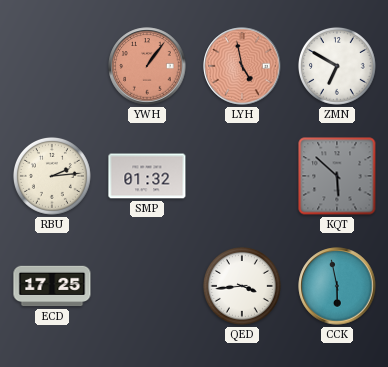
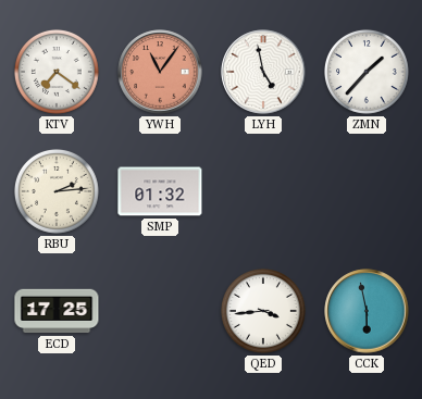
KTV: none -> 7:21
YWH: 1:06 -> 11:06
LYH dial: salmon -> white
ZMN: 6:50 -> 1:37
KQT: 5:52 -> none
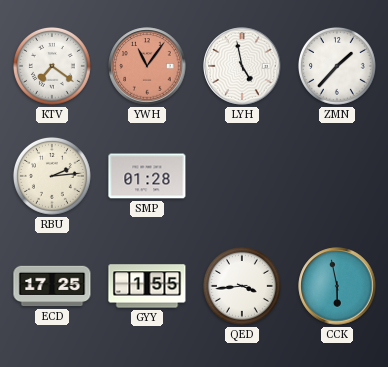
SMP: 01:32 -> 01:28
GYY: none -> 1:55
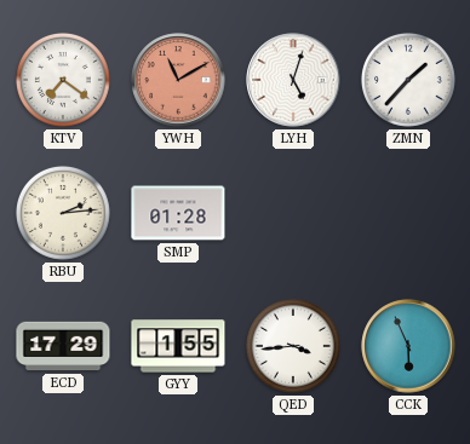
YWH: 11:06 -> 11:10
LYH: 4:58 -> 5:03
ECD: 17:25 -> 17:29
CCK: 5:58 -> 5:56
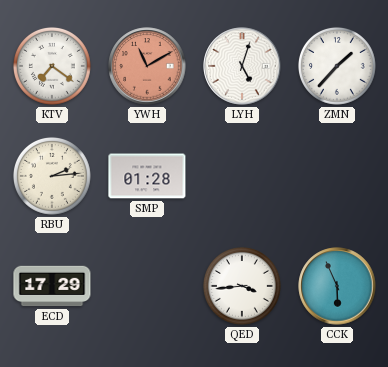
GYY: 1:55 -> none
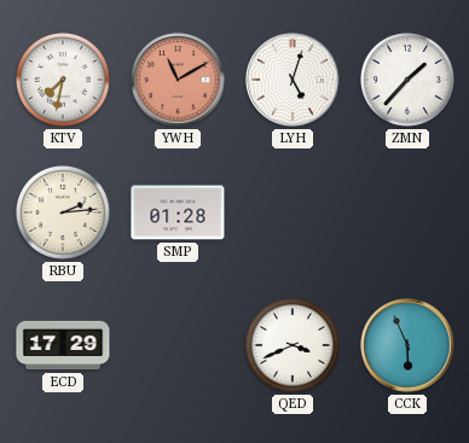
KTV: 7:21 -> 7:32
QED: 3:44 -> 3:41
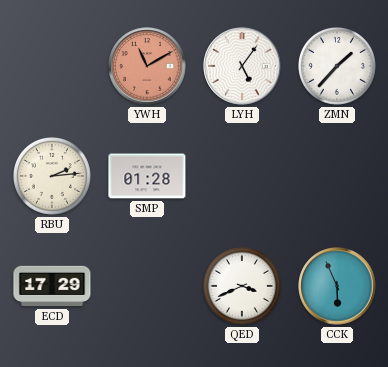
KTV: 7:32 -> none
LYH: 5:03 -> 5:06
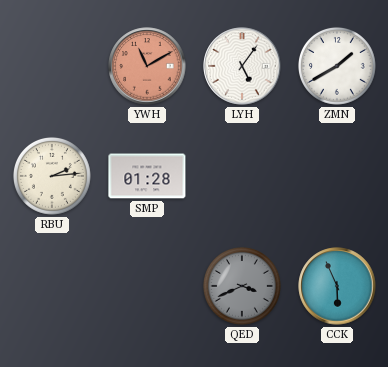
ZMN: 1:37 -> 1:40
ECD: 17:29 -> none
QED dial: white -> grey
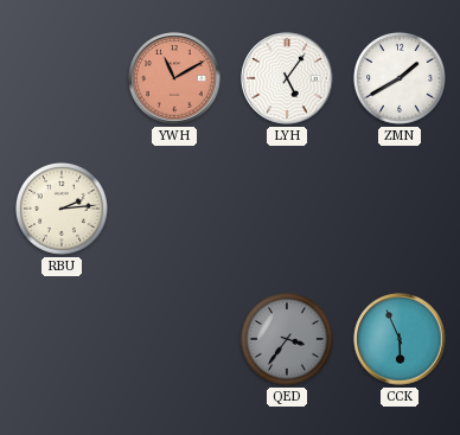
SMP: 01:28 -> none
QED: 3:41 -> 3:36
